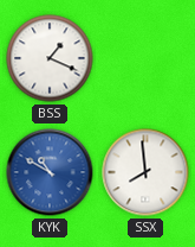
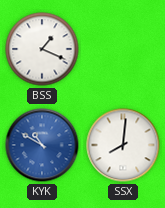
SSX: 7:59 -> 8:01
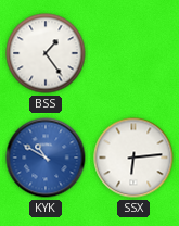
BSS: 1:19 -> 1:24
SSX: 8:01 -> 6:14
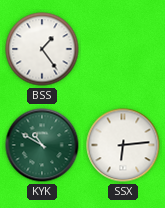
KYK dial: blue -> green
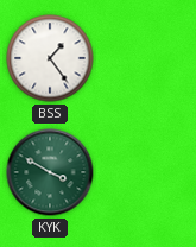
KYK: 10:50 -> 3:50
SSX: 6:14 -> none
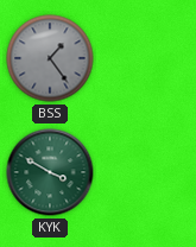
BSS dial: white -> grey
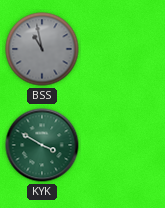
BSS: 1:24 -> 10:58
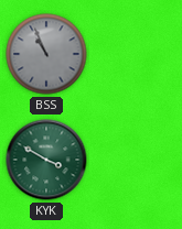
BSS: 10:58 -> 10:56
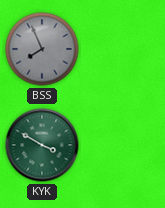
BSS: 10:56 -> 7:56
